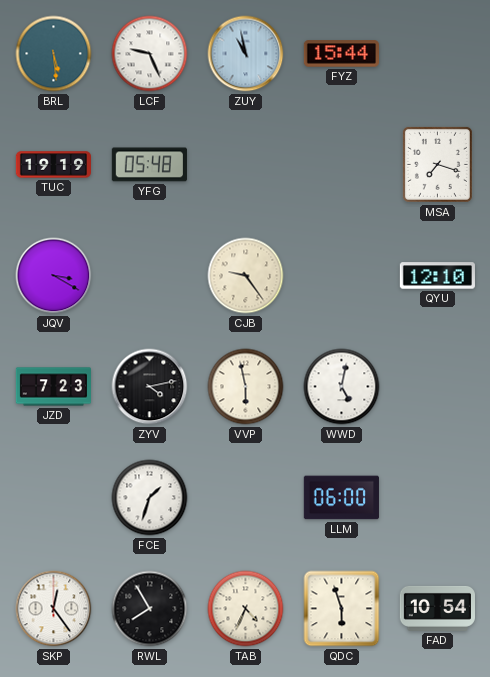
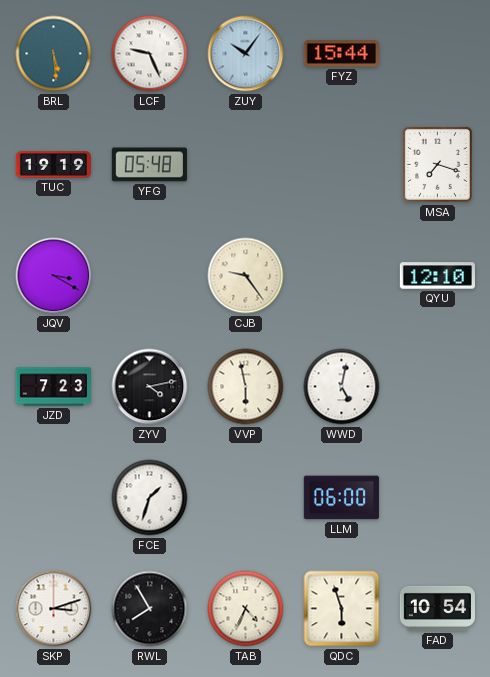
ZUY: 10:58 -> 10:06
SKP: 12:24 -> 3:12
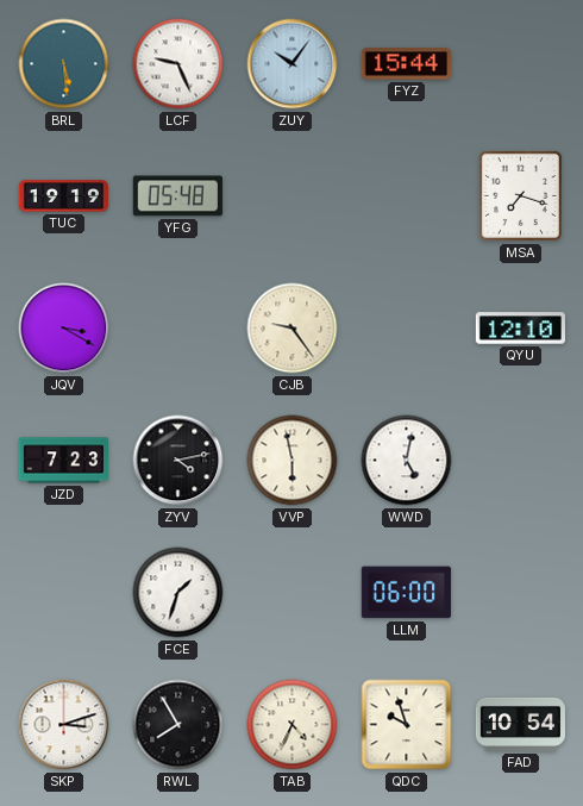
QDC: 5:57 -> 9:57
